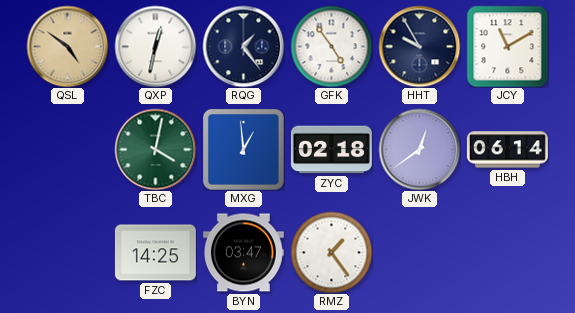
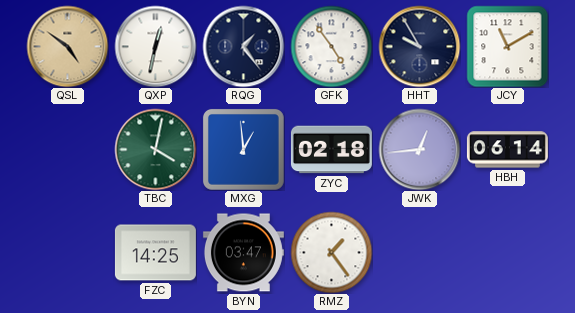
JWK: 12:39 -> 12:44
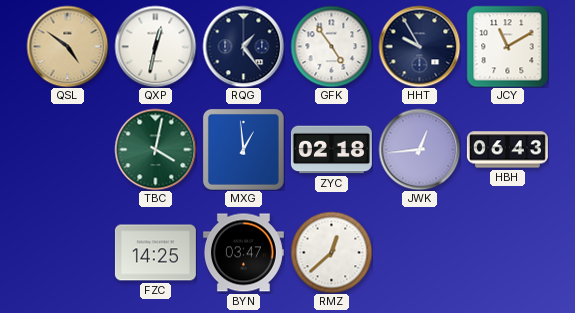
HBH: 06:14 -> 06:43
RMZ: 1:24 -> 12:38
